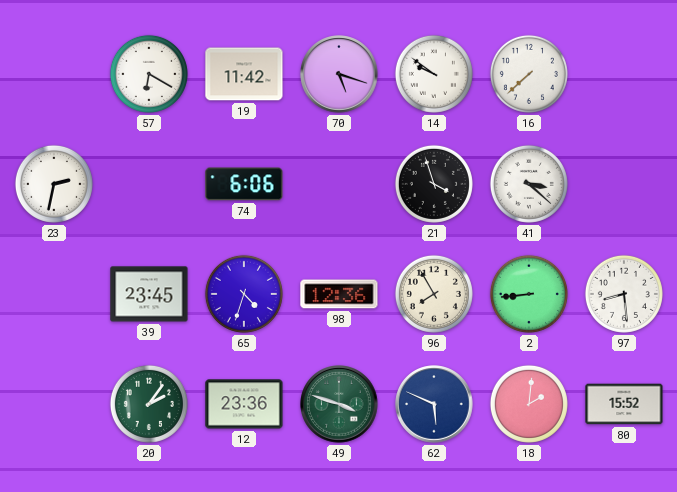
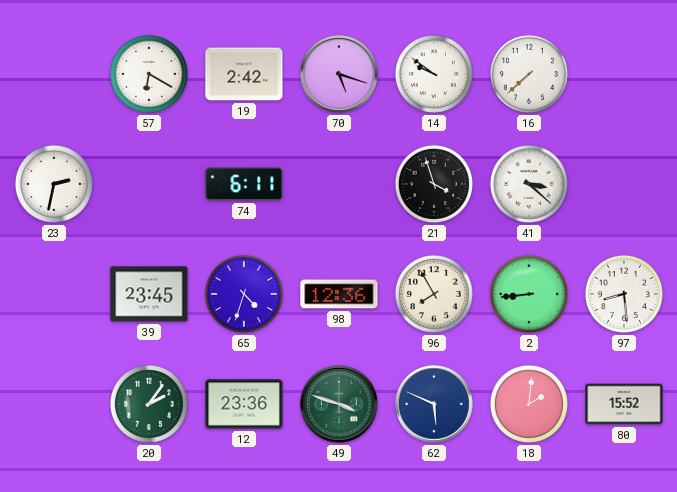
19: 11:42 -> 2:42
74: 6:06 -> 6:11
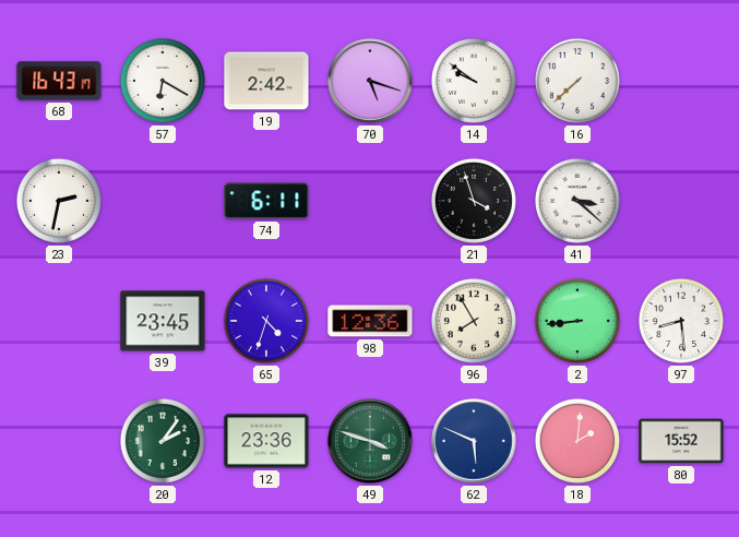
68: none -> 16:43
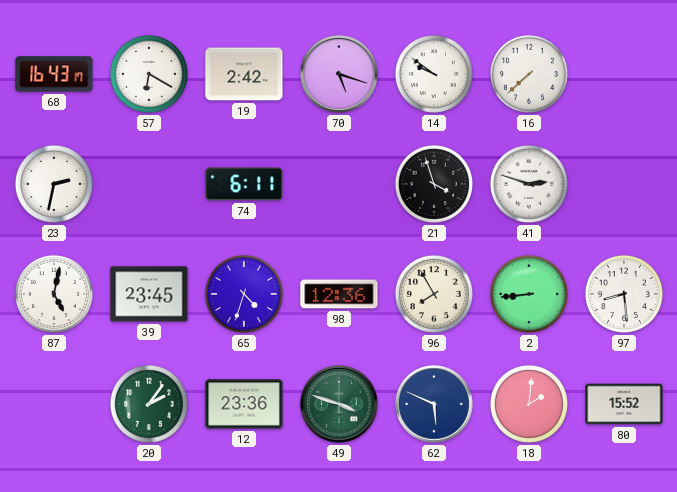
41: 3:22 -> 2:48
87: none -> 5:02
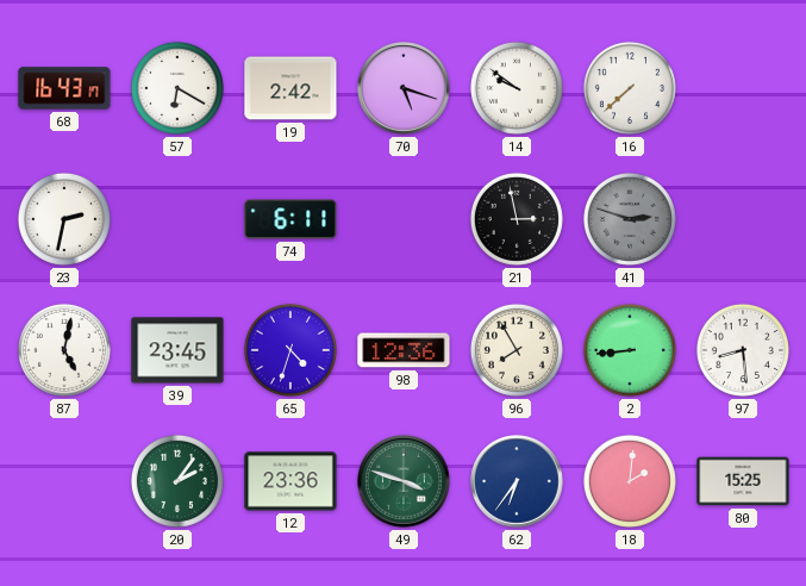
21: 3:57 -> 2:58
41 dial: white -> grey
62: 5:49 -> 6:36
80: 15:52 -> 15:25
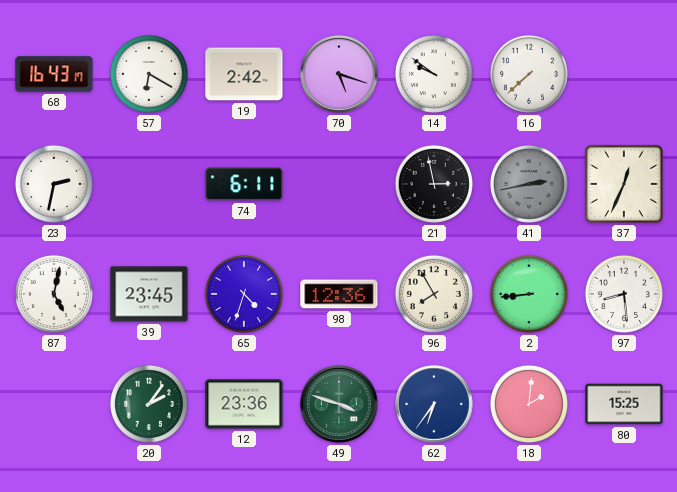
41: 2:48 -> 2:43
37: none -> 12:34
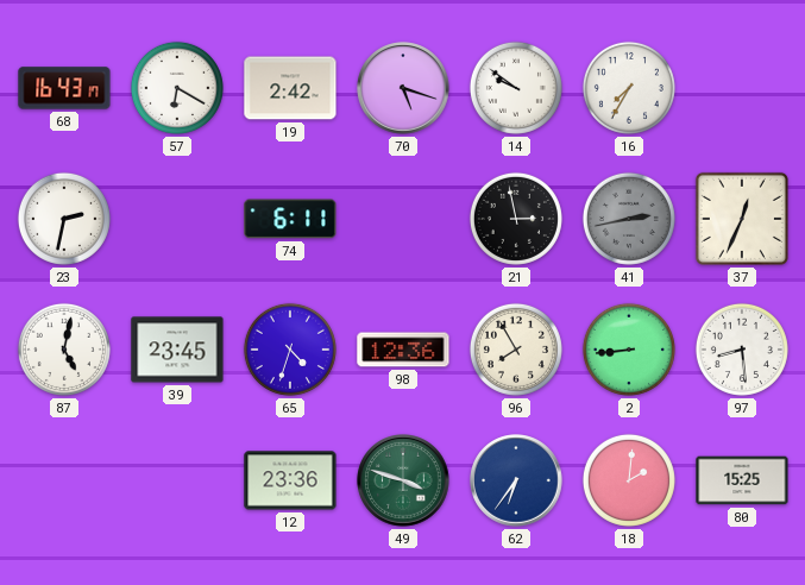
16: 7:38 -> 7:35
20: 2:06 -> none
